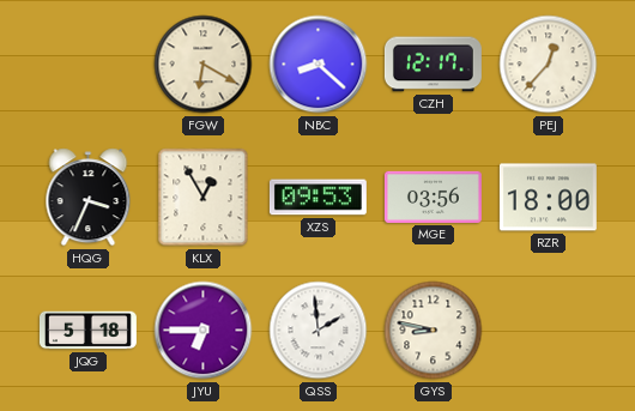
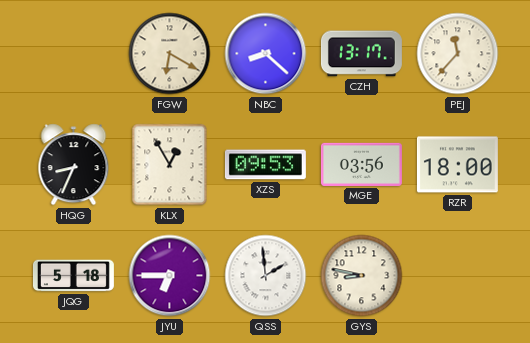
CZH: 12:17 -> 13:17
PEJ: 12:37 -> 11:37
HQG: 3:34 -> 8:34
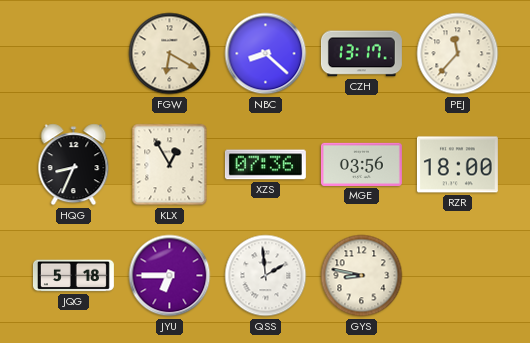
XZS: 09:53 -> 07:36
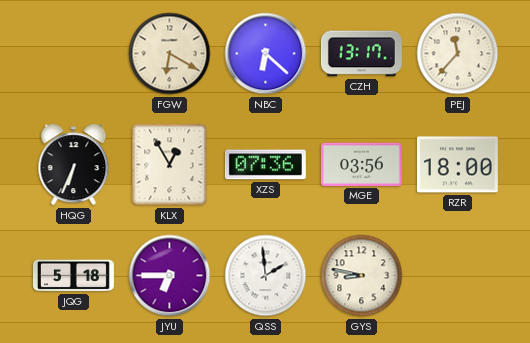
NBC: 8:22 -> 6:22
HQG: 8:34 -> 6:34
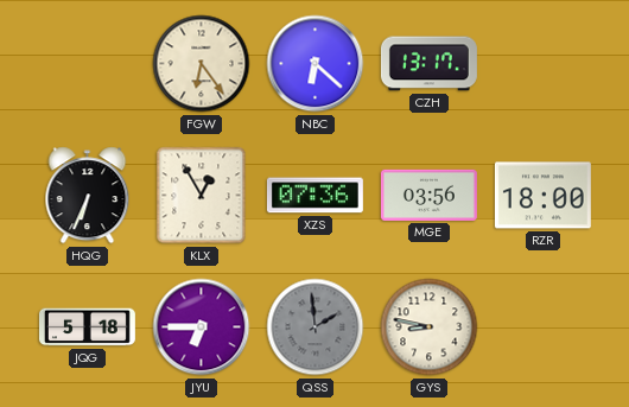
FGW: 6:20 -> 6:24
PEJ: 11:37 -> none
QSS dial: white -> grey
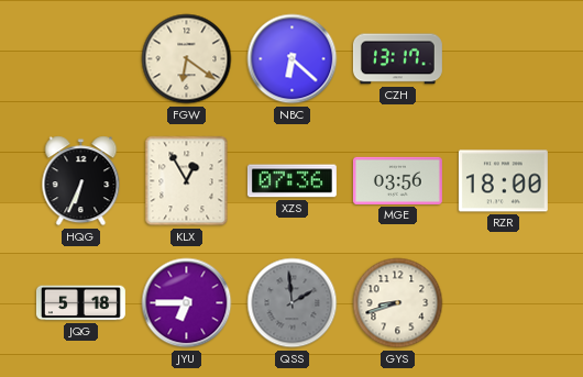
FGW: 6:24 -> 6:21
GYS: 8:47 -> 8:42
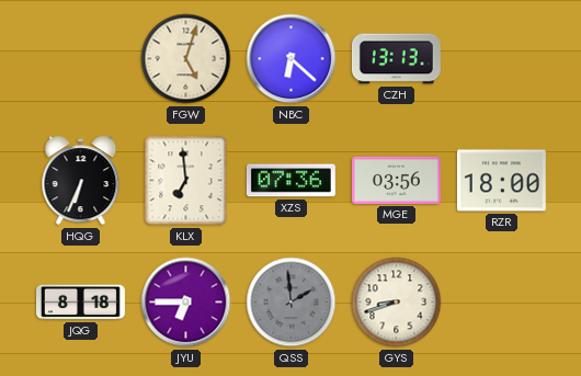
FGW: 6:21 -> 5:03
CZH: 13:17 -> 13:13
KLX: 12:55 -> 6:59
JQG: 5:18 -> 8:18
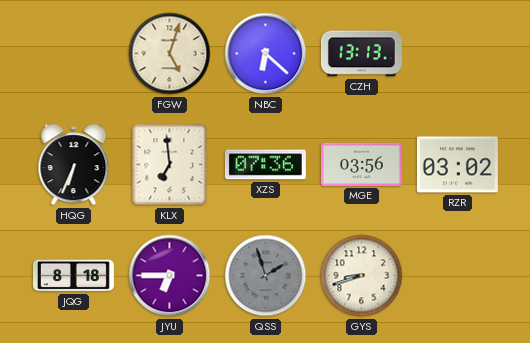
RZR: 18:00 -> 03:02
QSS: 1:59 -> 1:57
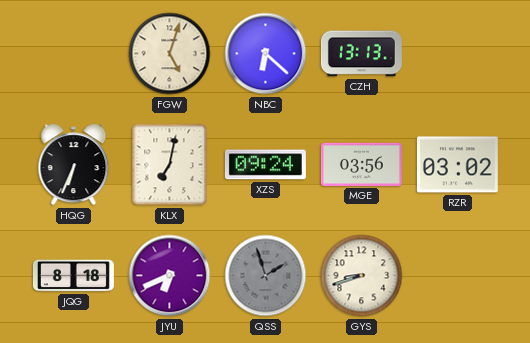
KLX: 6:59 -> 7:02
XZS: 07:36 -> 09:24
JYU: 6:45 -> 6:41
